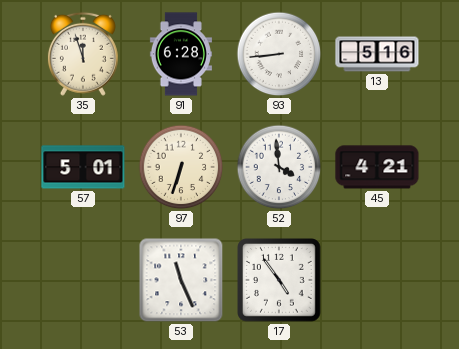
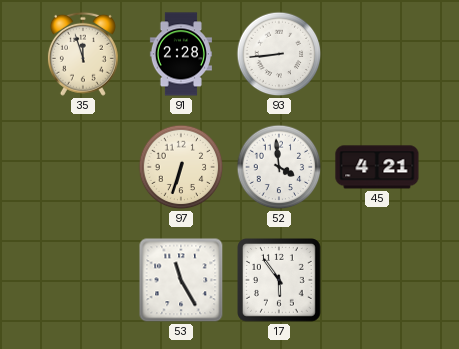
91: 6:28 -> 2:28
13: 5:16 -> none
57: 5:01 -> none
53: 11:26 -> 11:25
17: 4:54 -> 5:54
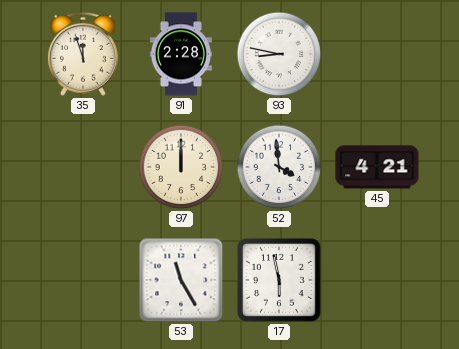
93: 8:44 -> 8:47
97: 6:33 -> 12:00
17: 5:54 -> 5:58
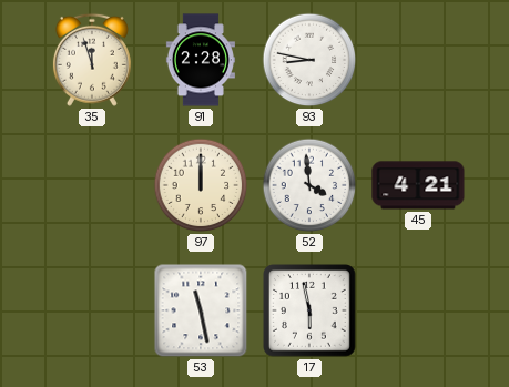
53: 11:25 -> 11:28
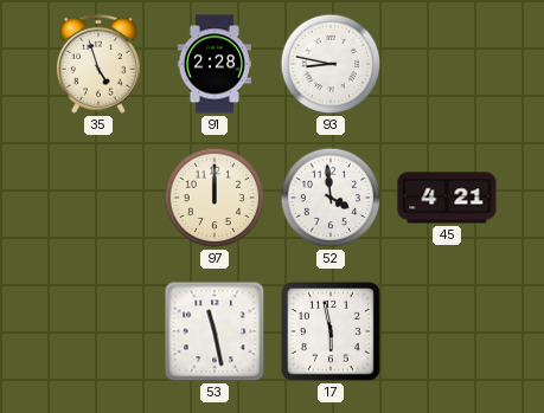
35: 11:57 -> 4:57
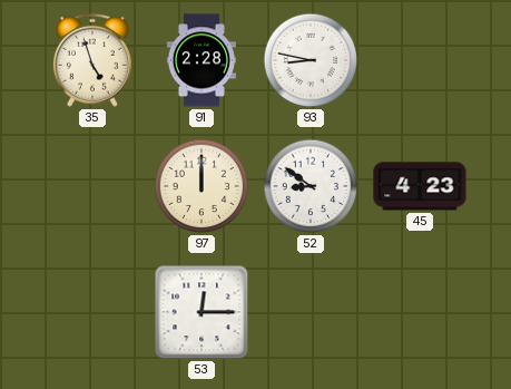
52: 3:59 -> 8:51
45: 4:21 -> 4:23
53: 11:28 -> 12:15
17: 5:58 -> none
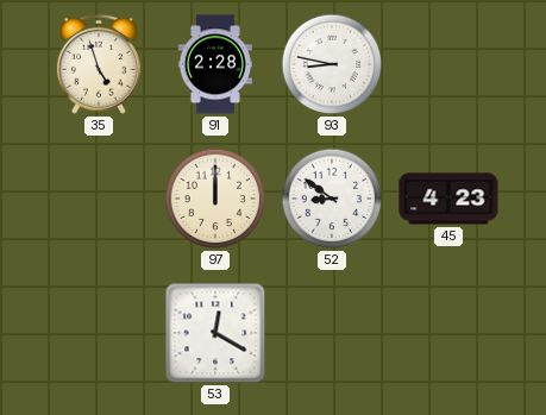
53: 12:15 -> 12:20
